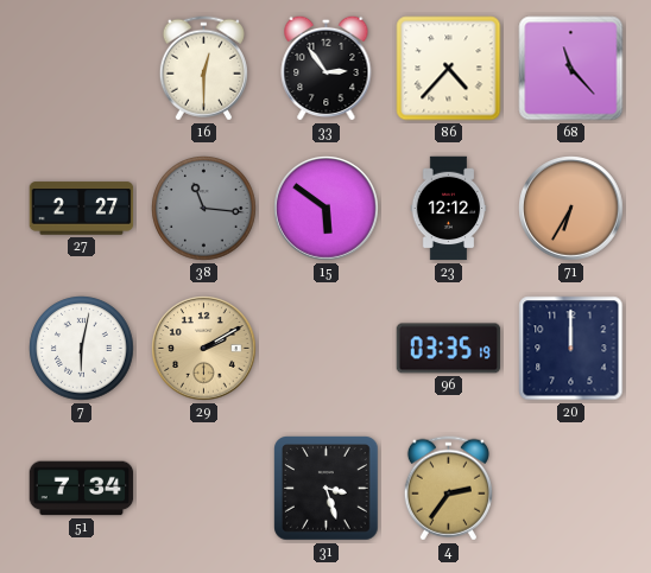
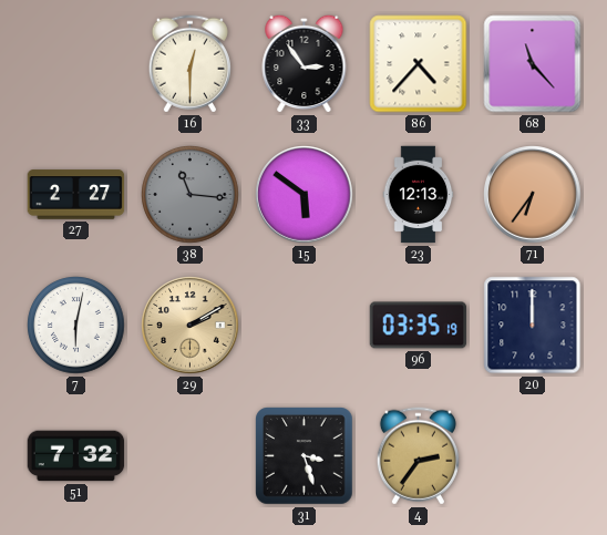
23: 12:12 -> 12:13
71: 6:35 -> 6:36
51: 7:34 -> 7:32
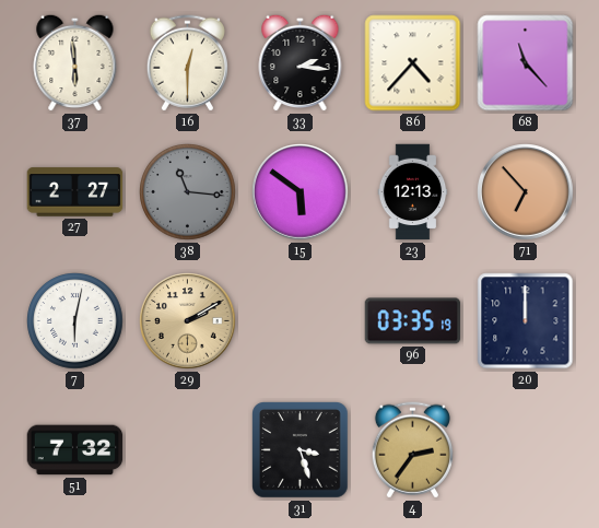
37: none -> 5:59
33: 2:54 -> 2:16
71: 6:36 -> 6:53
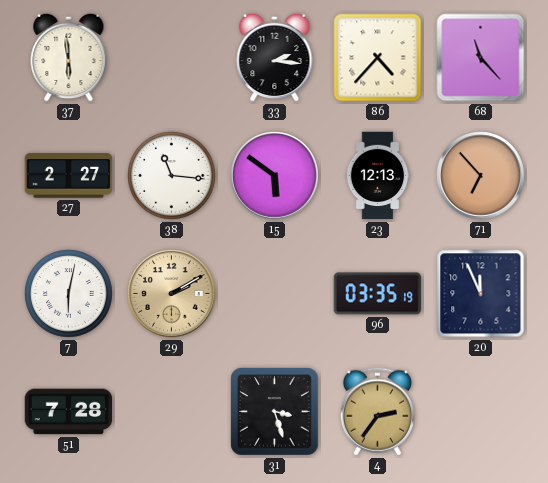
16: 12:30 -> none
38 dial: grey -> white
20: 12:00 -> 11:56
51: 7:32 -> 7:28
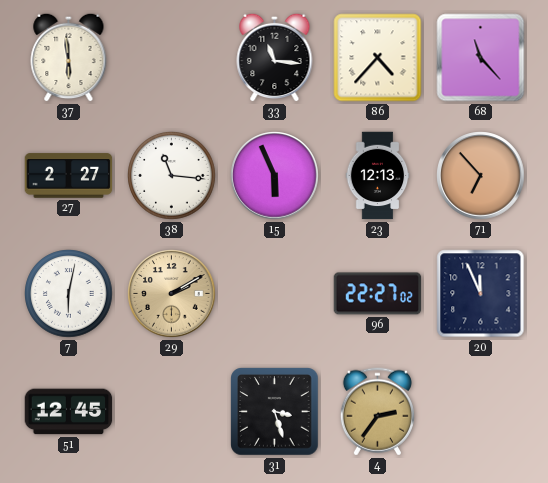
33: 2:16 -> 11:16
15: 5:51 -> 5:56
96: 03:35 -> 22:27
51: 7:28 -> 12:45
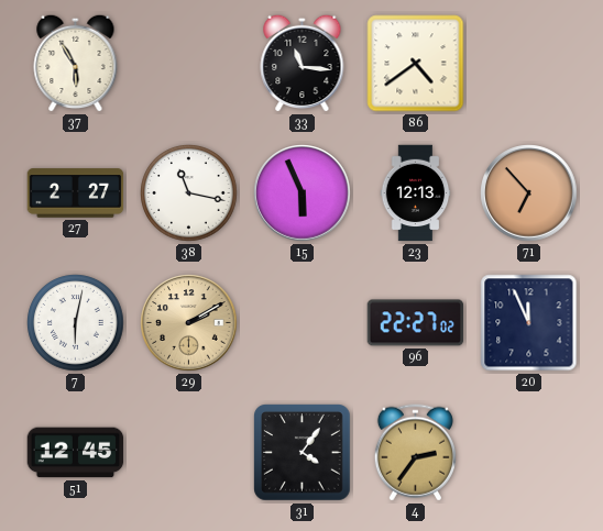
37: 5:59 -> 5:55
86: 4:37 -> 4:39
68: 11:23 -> none
38: 11:16 -> 11:17
31: 3:27 -> 4:06
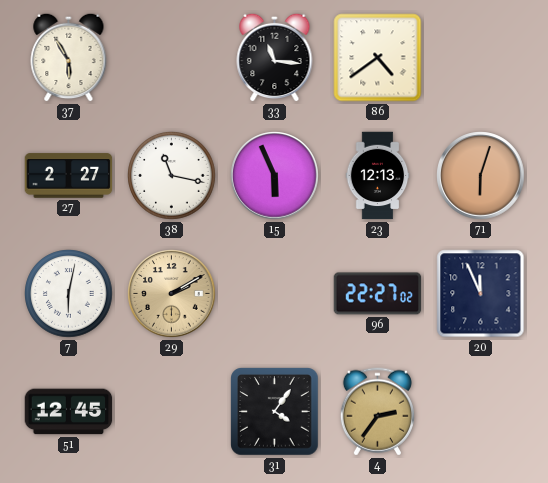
71: 6:53 -> 6:03
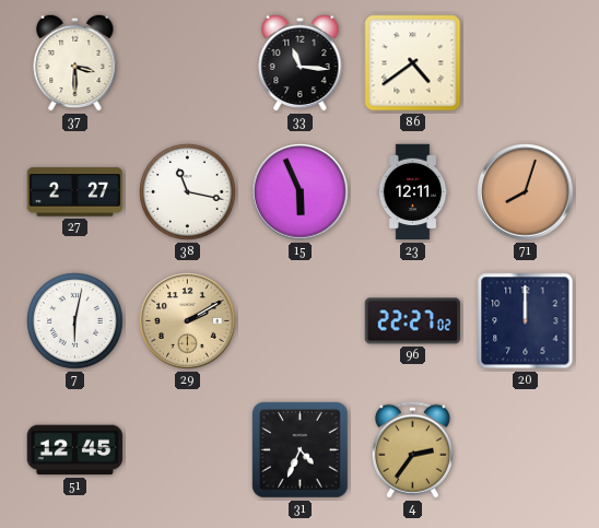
37: 5:55 -> 3:30
23: 12:13 -> 12:11
71: 6:03 -> 8:03
20: 11:56 -> 12:00
31: 4:06 -> 4:34
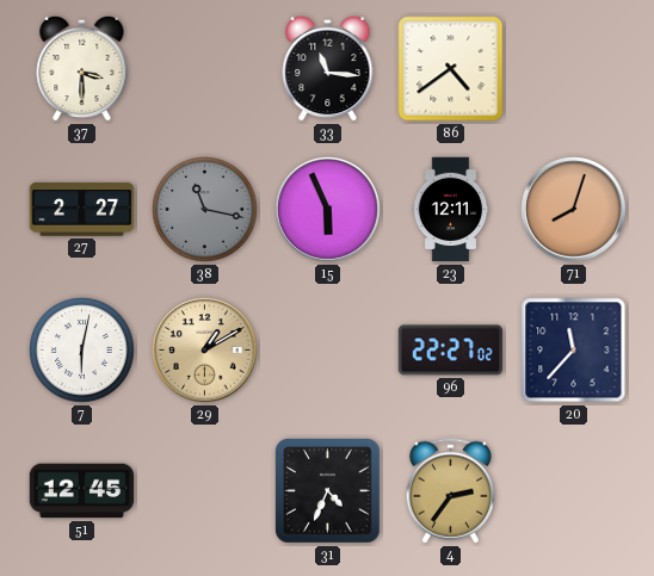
38 dial: white -> grey
29: 2:10 -> 1:10
20: 12:00 -> 11:37
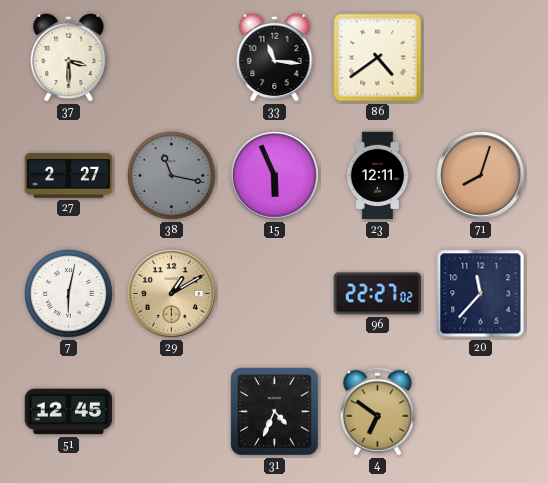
4: 2:36 -> 6:51
